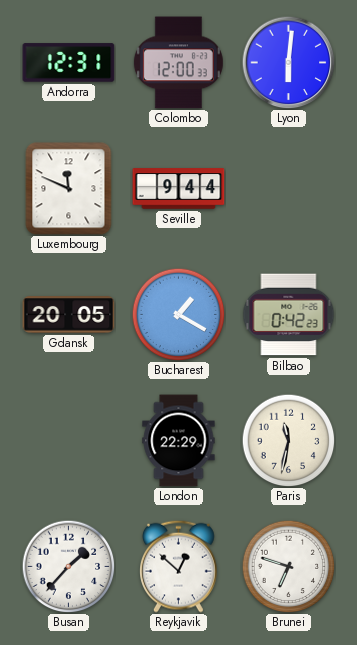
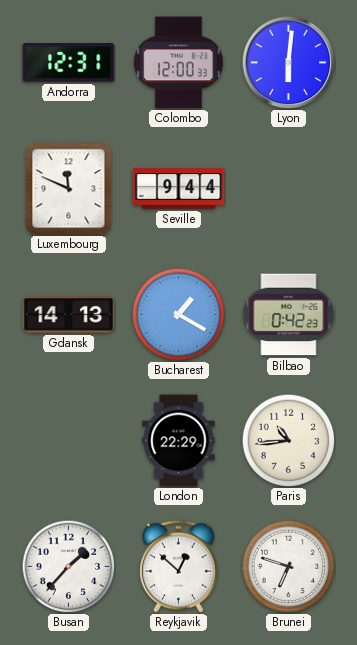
Gdansk: 20:05 -> 14:13
Paris: 11:32 -> 10:44
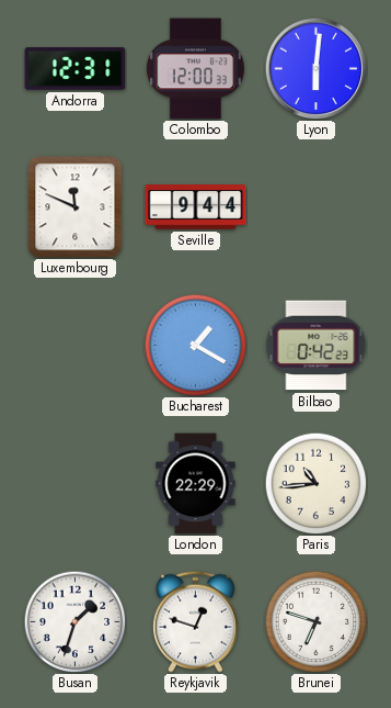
Gdansk: 14:13 -> none
Busan: 1:37 -> 1:33
Reykjavik: 12:52 -> 12:48
